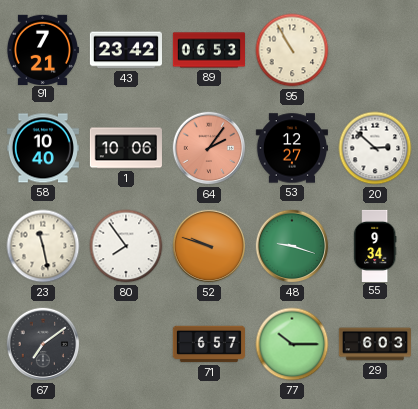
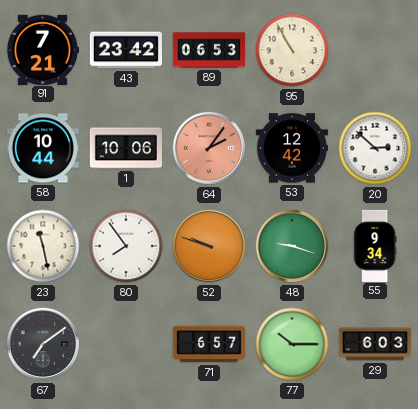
58: 10:40 -> 10:44
53: 12:27 -> 12:42
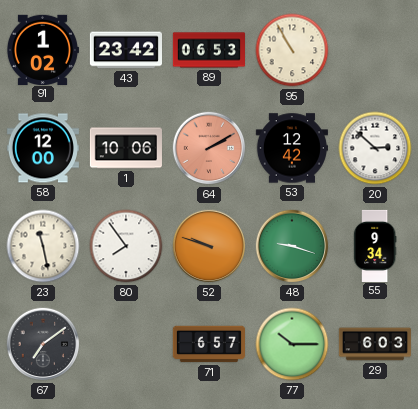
91: 7:21 -> 1:02
58: 10:44 -> 12:00
64: 2:06 -> 2:10
